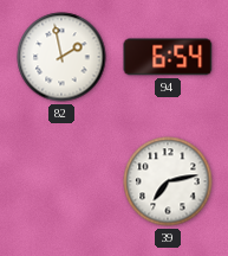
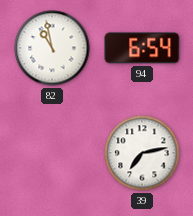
82: 1:58 -> 10:58
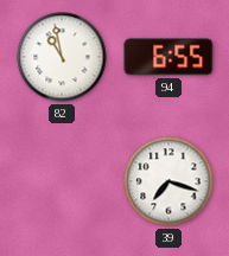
94: 6:54 -> 6:55
39: 7:13 -> 7:18
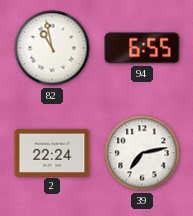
2: none -> 22:24
39: 7:18 -> 7:13
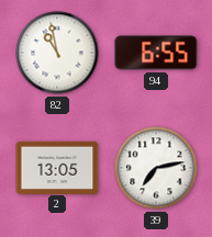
2: 22:24 -> 13:05
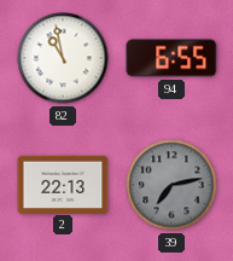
2: 13:05 -> 22:13
39 dial: white -> grey
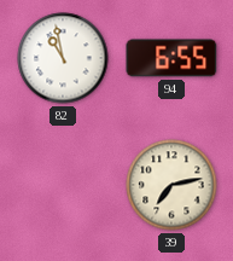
2: 22:13 -> none
39 dial: grey -> cream
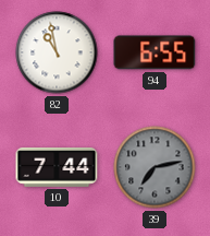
10: none -> 7:44
39 dial: cream -> grey
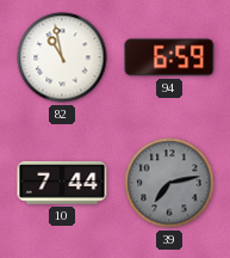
94: 6:55 -> 6:59
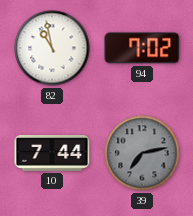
94: 6:59 -> 7:02
